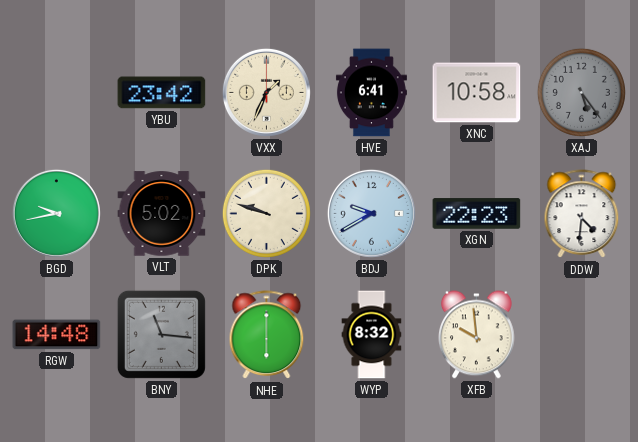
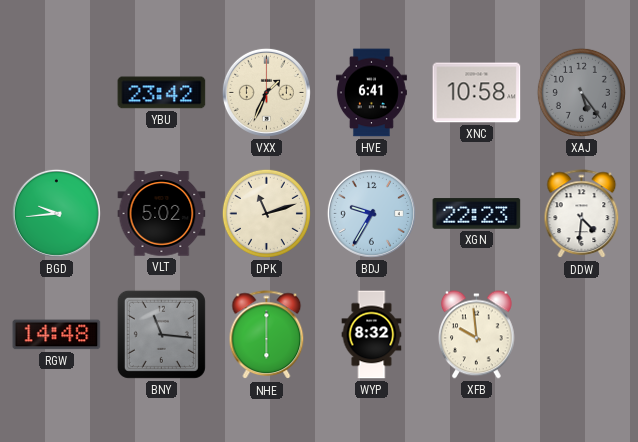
BGD: 9:43 -> 9:44
DPK: 9:48 -> 11:12
BDJ: 9:40 -> 9:35
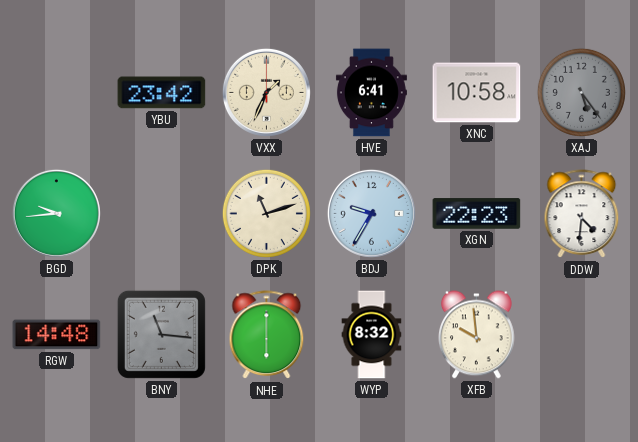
VLT: 5:02 -> none
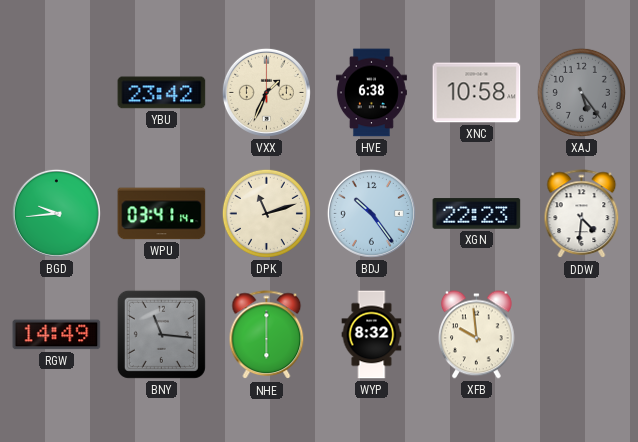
HVE: 6:41 -> 6:38
WPU: none -> 03:41
BDJ: 9:35 -> 10:24
RGW: 14:48 -> 14:49
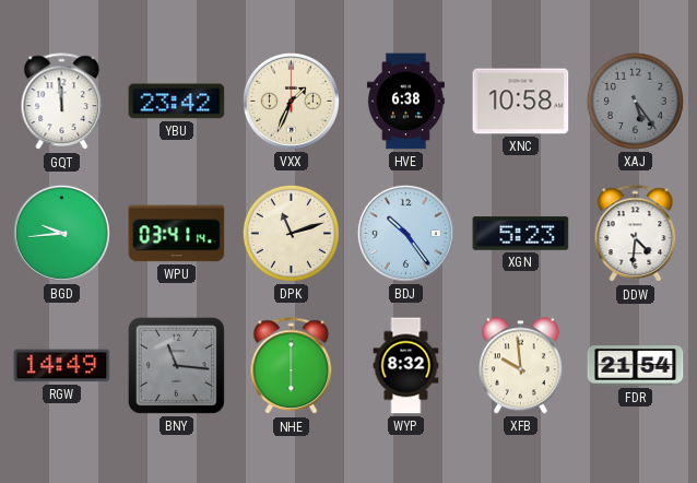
GQT: none -> 11:59
XGN: 22:23 -> 5:23
FDR: none -> 21:54
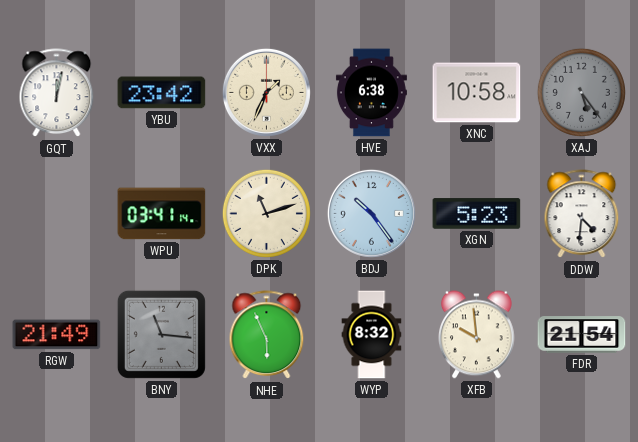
GQT: 11:59 -> 12:02
BGD: 9:44 -> none
RGW: 14:49 -> 21:49
NHE: 6:00 -> 5:56
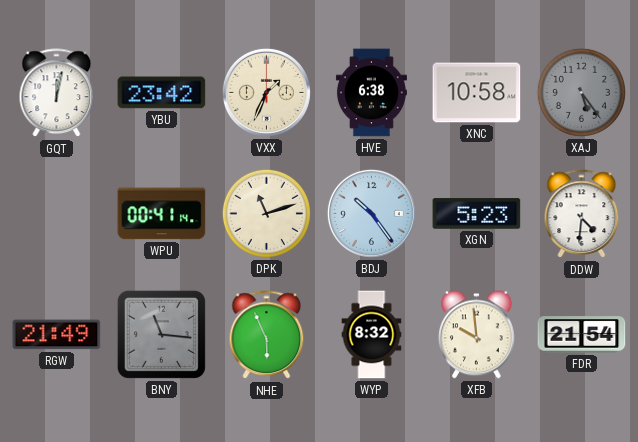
WPU: 03:41 -> 00:41
